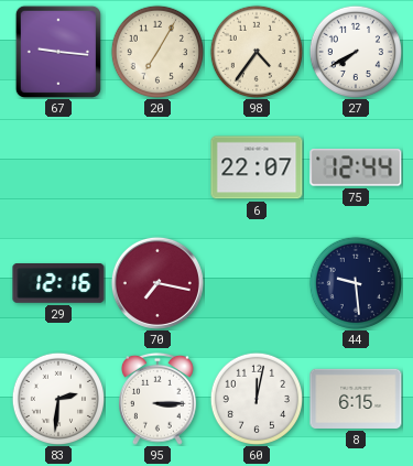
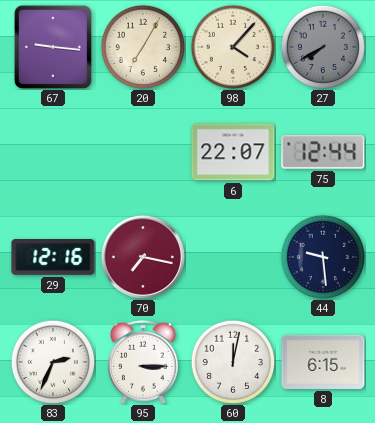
98: 4:36 -> 4:07
27 dial: white -> grey
83: 2:31 -> 2:34
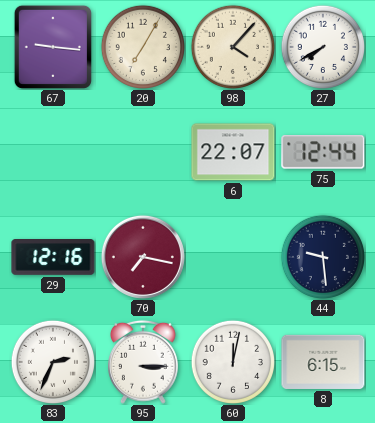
27 dial: grey -> white
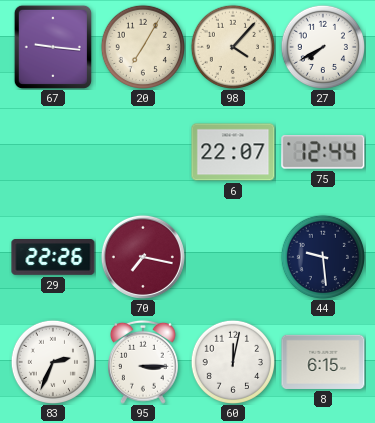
29: 12:16 -> 22:26
